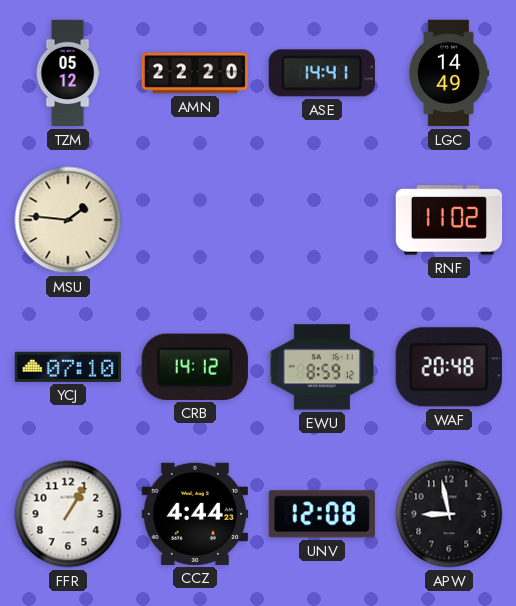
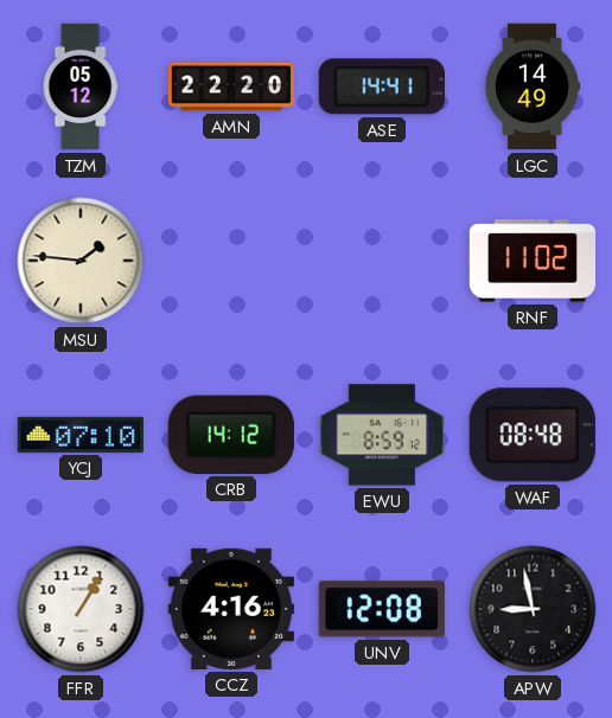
WAF: 20:48 -> 08:48
CCZ: 4:44 -> 4:16
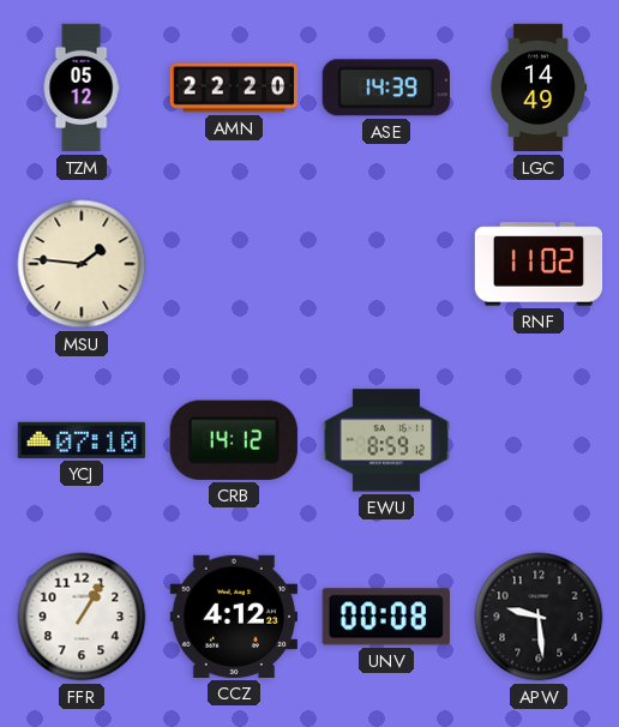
ASE: 14:41 -> 14:39
WAF: 08:48 -> none
CCZ: 4:16 -> 4:12
UNV: 12:08 -> 00:08
APW: 8:58 -> 9:29
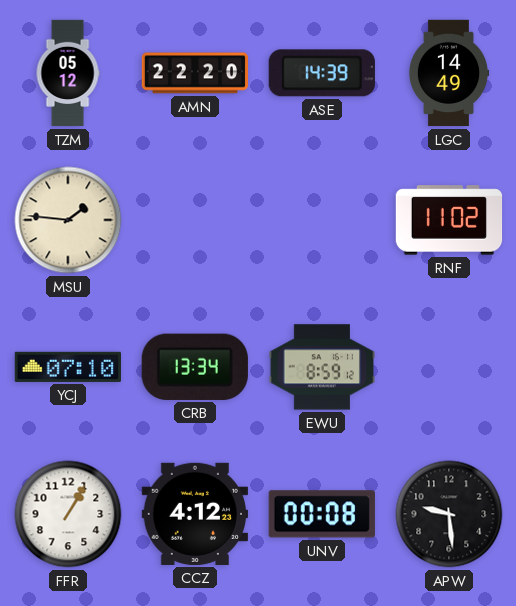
CRB: 14:12 -> 13:34
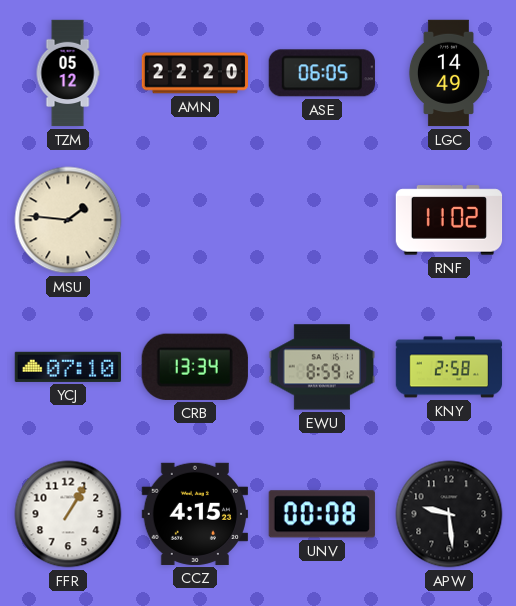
ASE: 14:39 -> 06:05
KNY: none -> 2:58
CCZ: 4:12 -> 4:15
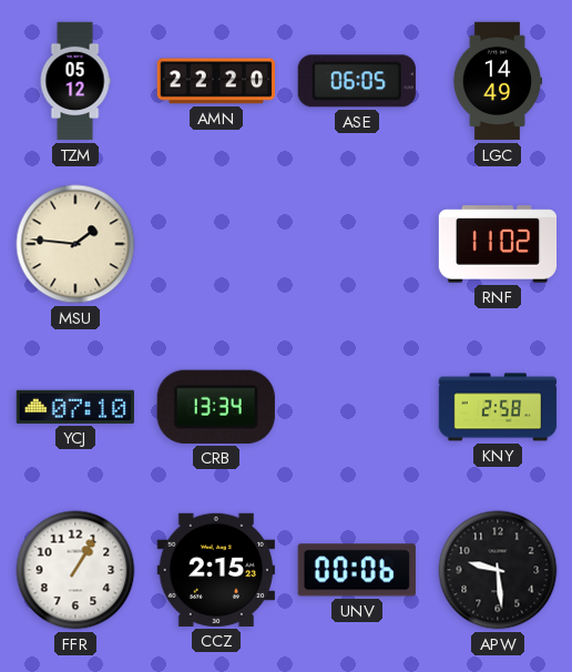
EWU: 8:59 -> none
CCZ: 4:15 -> 2:15
UNV: 00:08 -> 00:06
